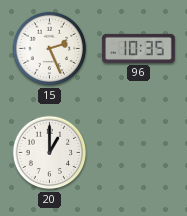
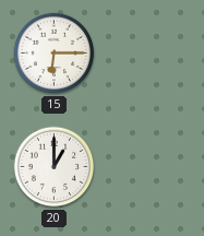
15: 2:26 -> 6:15
96: 10:35 -> none
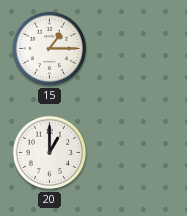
15: 6:15 -> 1:15
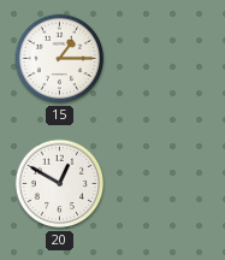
20: 1:00 -> 12:50
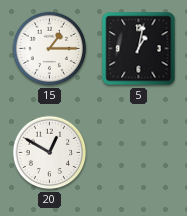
5: none -> 1:02
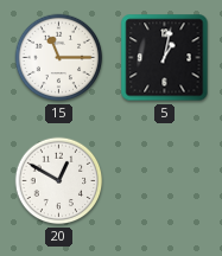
15: 1:15 -> 11:15
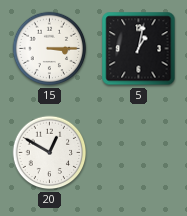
15: 11:15 -> 3:15
